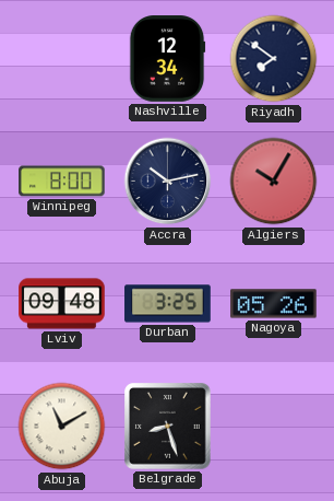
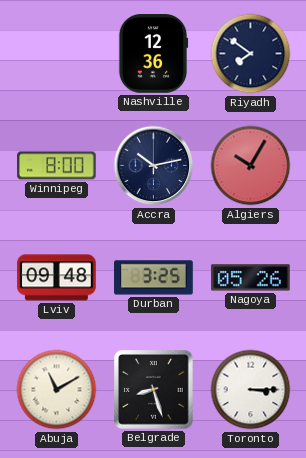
Nashville: 12:34 -> 12:36
Toronto: none -> 3:15
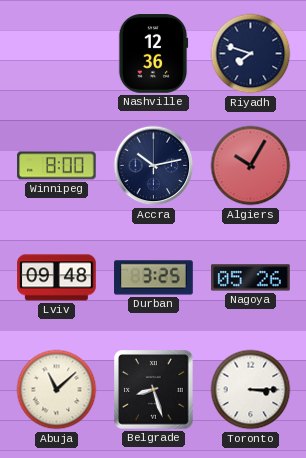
Riyadh: 7:51 -> 7:48
Abuja: 11:10 -> 11:08
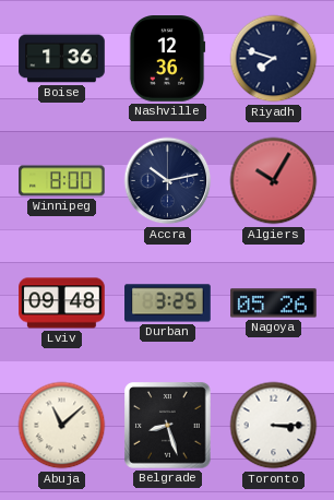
Boise: none -> 1:36
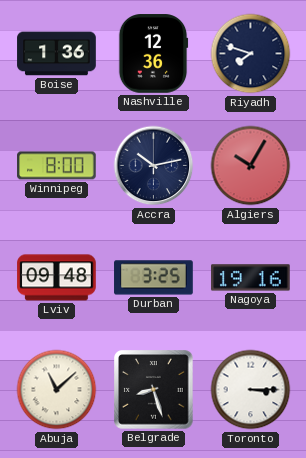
Nagoya: 05:26 -> 19:16
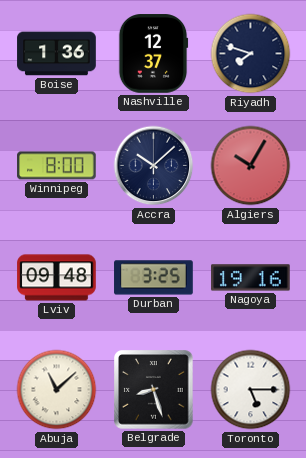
Nashville: 12:36 -> 12:37
Accra: 10:13 -> 10:08
Toronto: 3:15 -> 5:15
